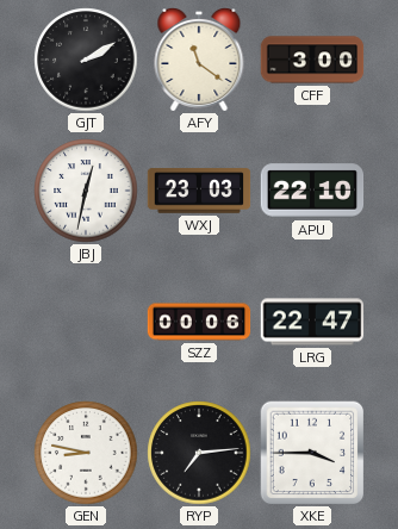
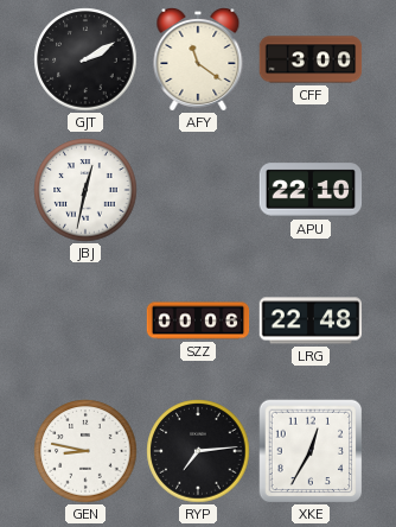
WXJ: 23:03 -> none
LRG: 22:47 -> 22:48
XKE: 3:45 -> 12:35
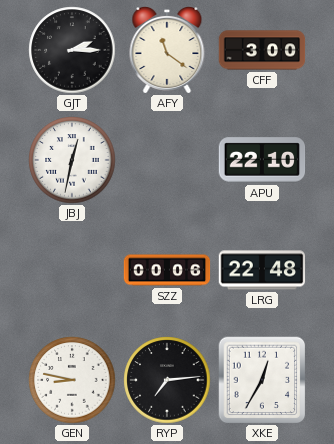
GJT: 2:10 -> 2:15
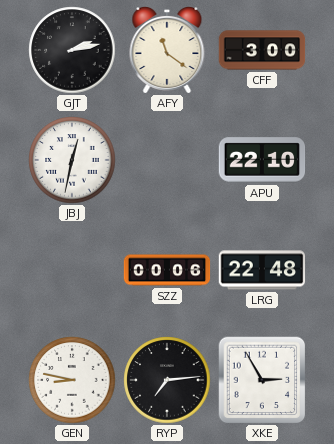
GJT: 2:15 -> 2:13
XKE: 12:35 -> 2:55
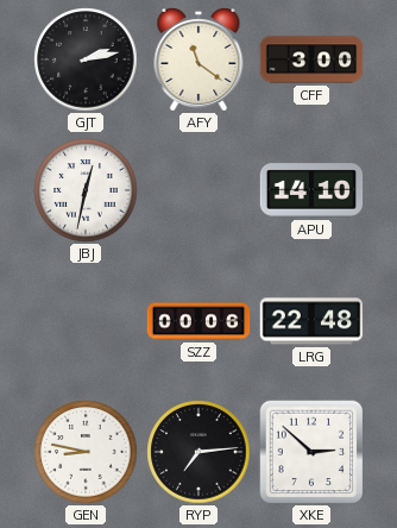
APU: 22:10 -> 14:10
XKE: 2:55 -> 2:52
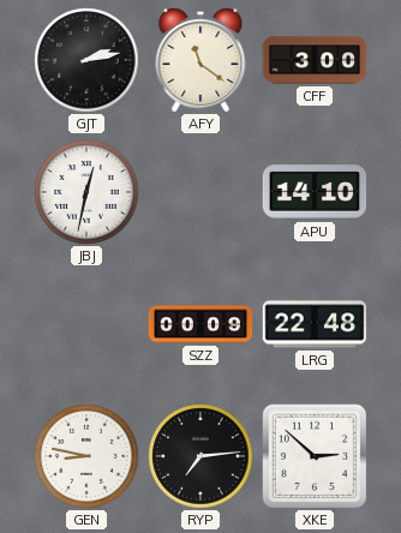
SZZ: 00:06 -> 00:09
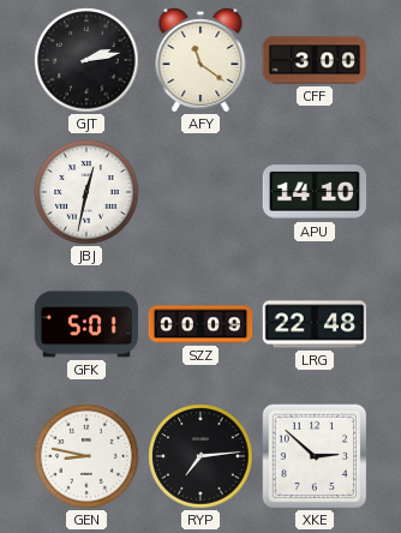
GFK: none -> 5:01
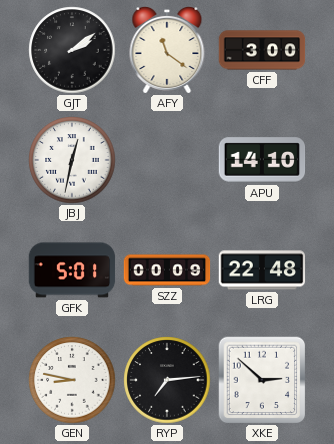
GJT: 2:13 -> 2:09
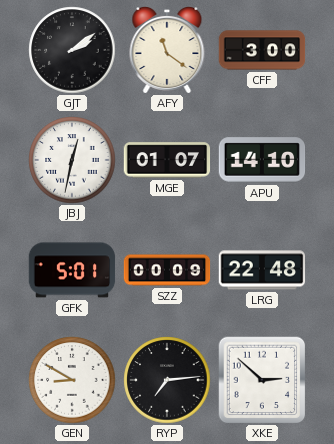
MGE: none -> 01:07
GEN: 8:47 -> 8:50
